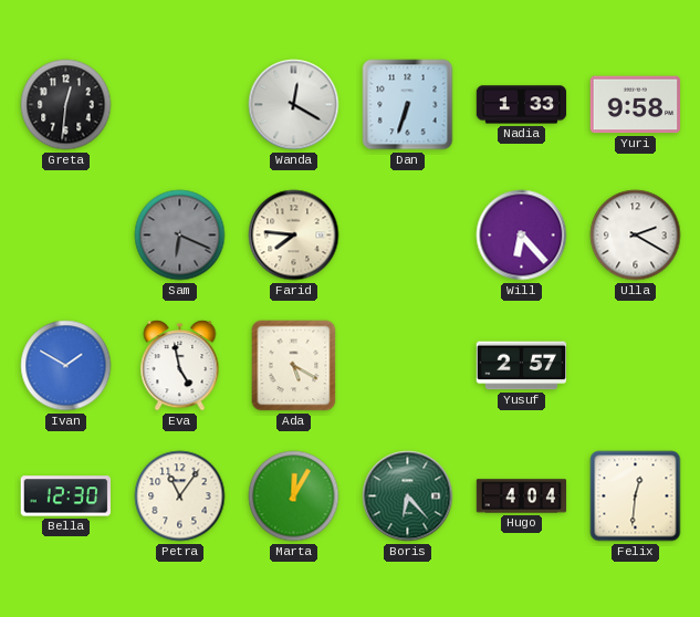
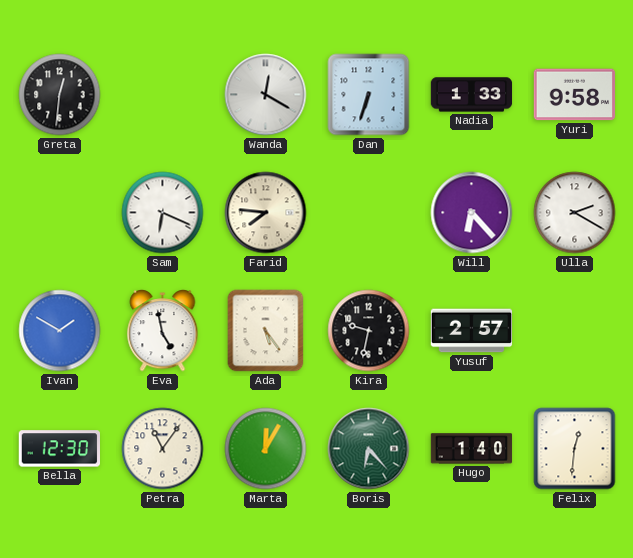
Sam dial: grey -> white
Ada: 5:20 -> 5:24
Kira: none -> 9:32
Hugo: 4:04 -> 1:40
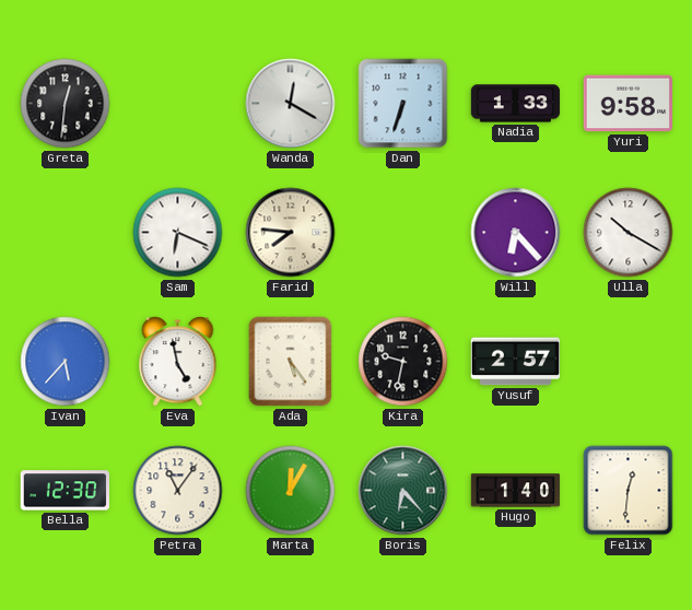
Ulla: 2:20 -> 10:20
Ivan: 1:50 -> 5:37
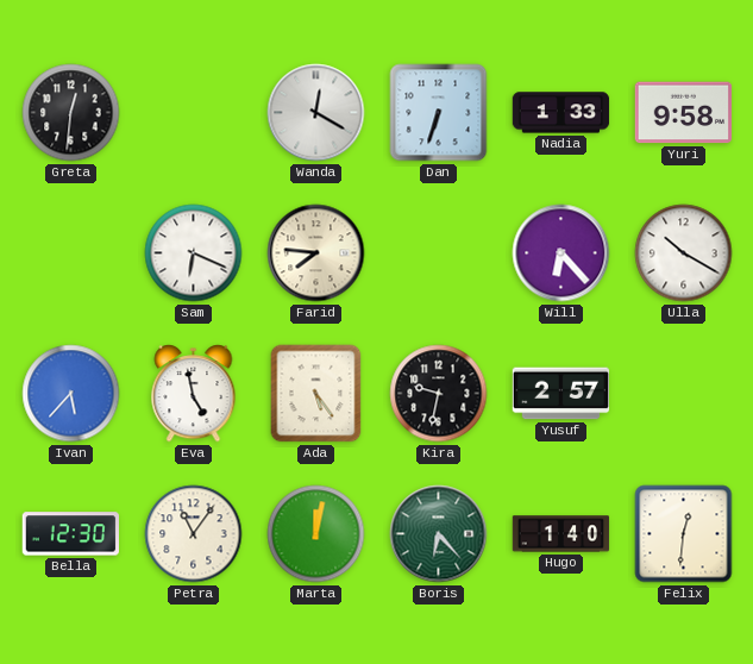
Marta: 12:05 -> 12:02
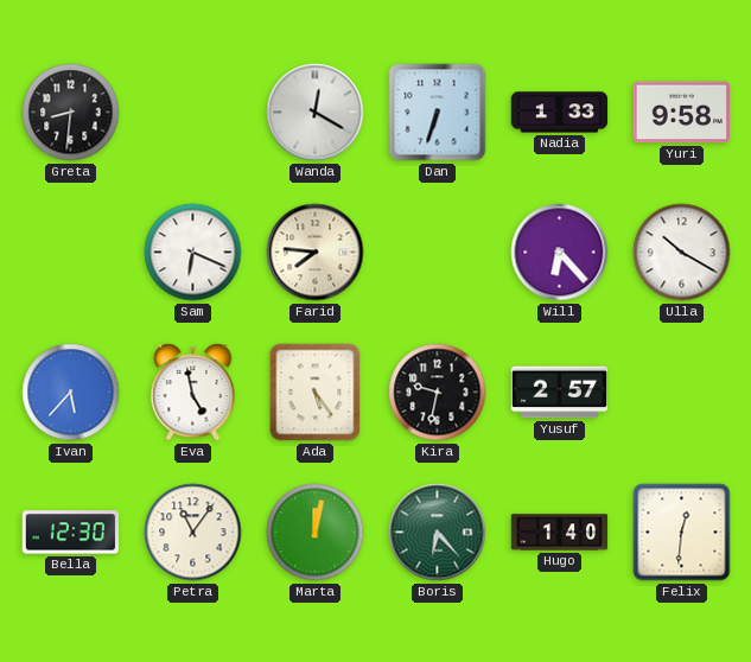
Greta: 12:31 -> 8:31
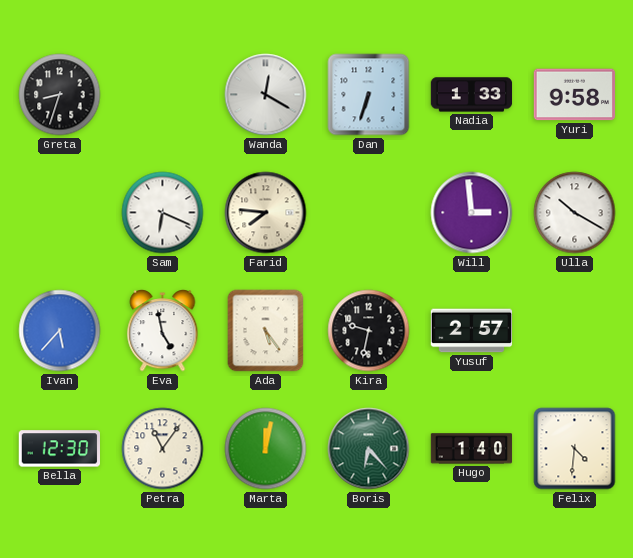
Greta: 8:31 -> 8:33
Will: 6:23 -> 2:59
Felix: 12:31 -> 4:31
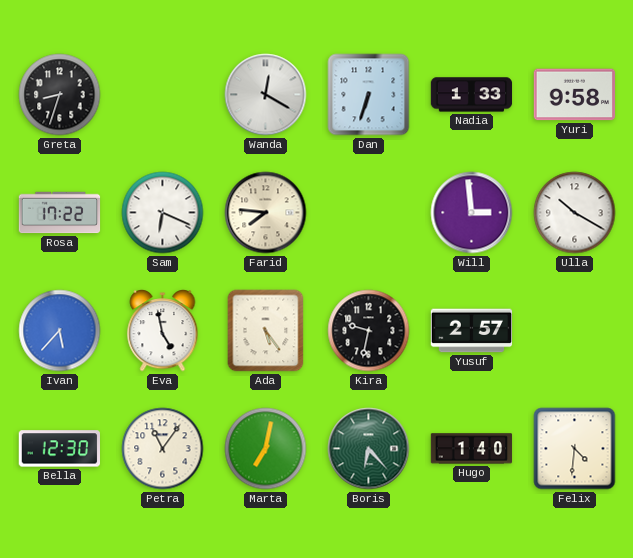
Rosa: none -> 17:22
Marta: 12:02 -> 7:02
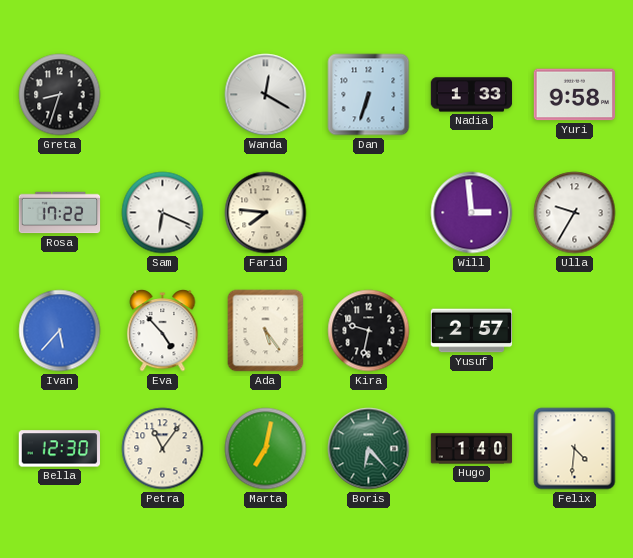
Ulla: 10:20 -> 9:35
Eva: 4:58 -> 4:53
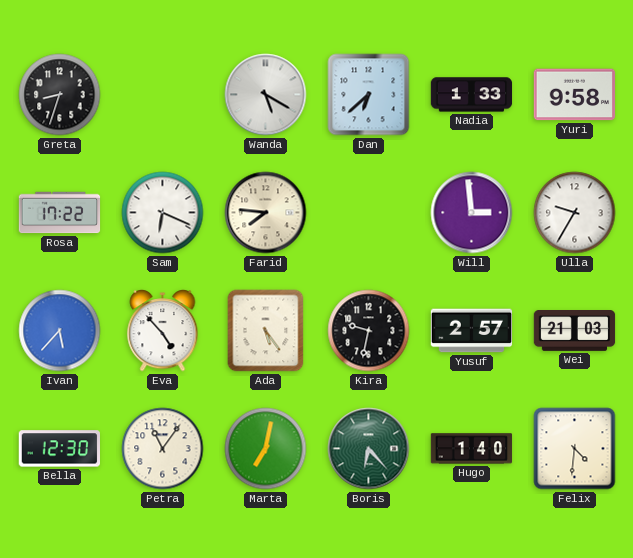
Wanda: 12:20 -> 5:20
Dan: 6:33 -> 6:38
Wei: none -> 21:03
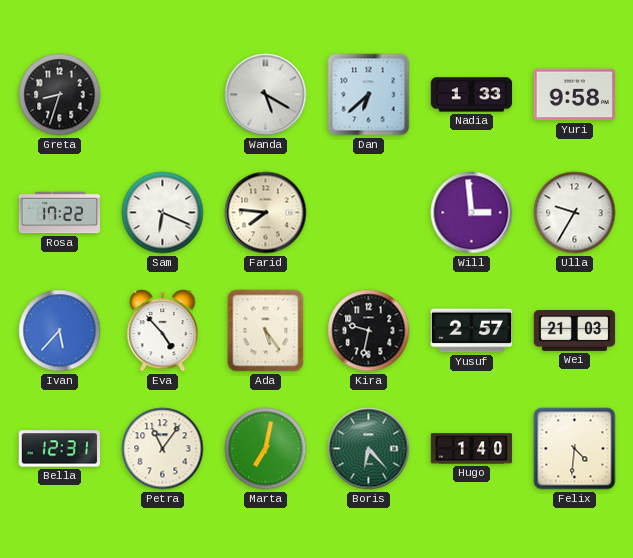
Bella: 12:30 -> 12:31
